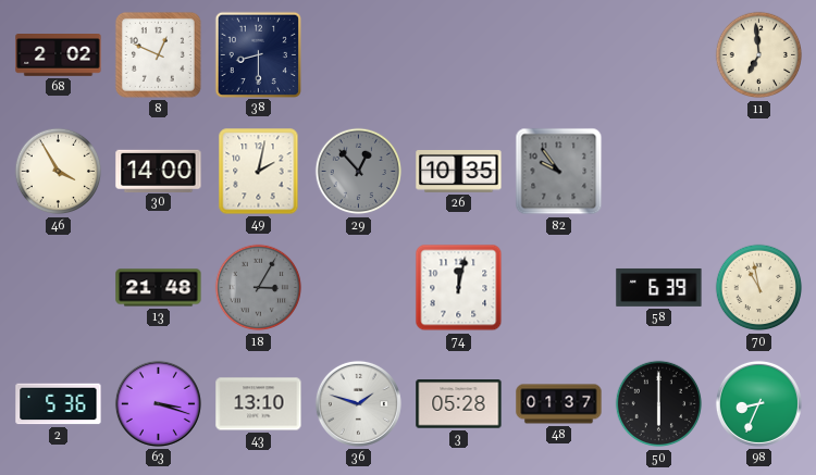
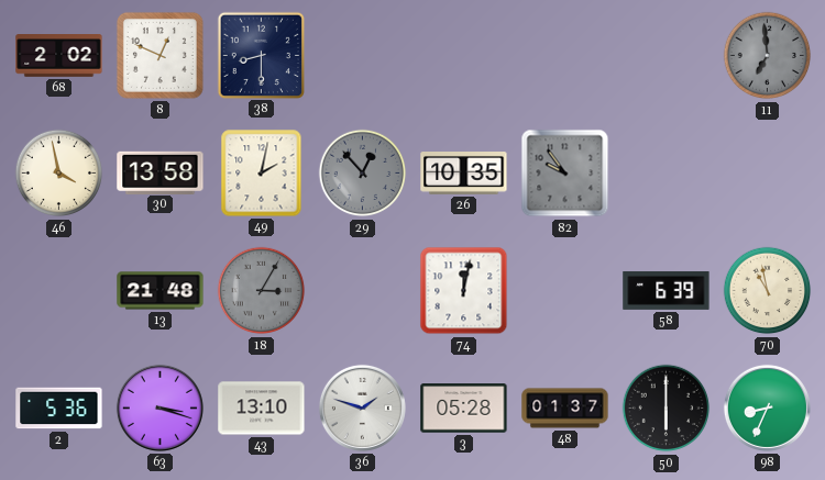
11 dial: cream -> grey
46: 3:55 -> 3:58
30: 14:00 -> 13:58
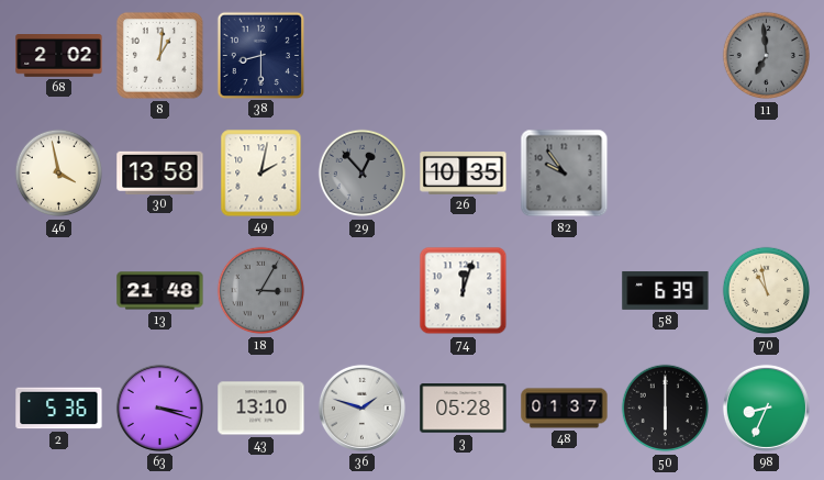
8: 12:49 -> 1:01
74: 12:02 -> 12:03
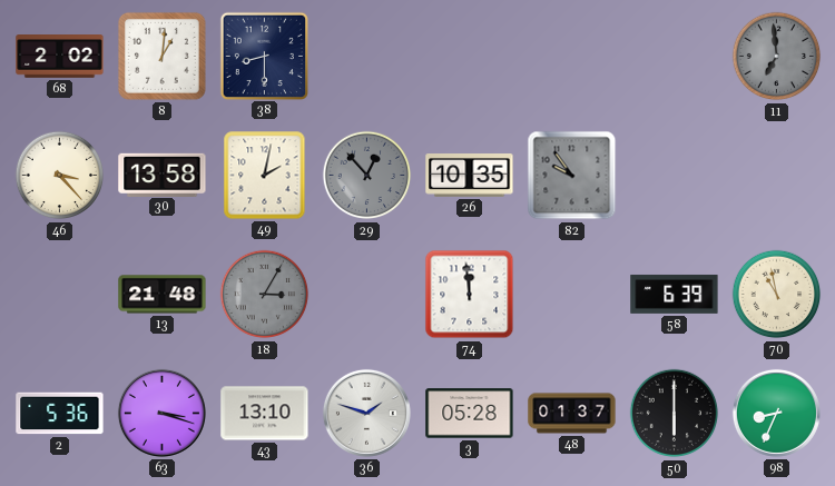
46: 3:58 -> 3:23
74: 12:03 -> 11:59
